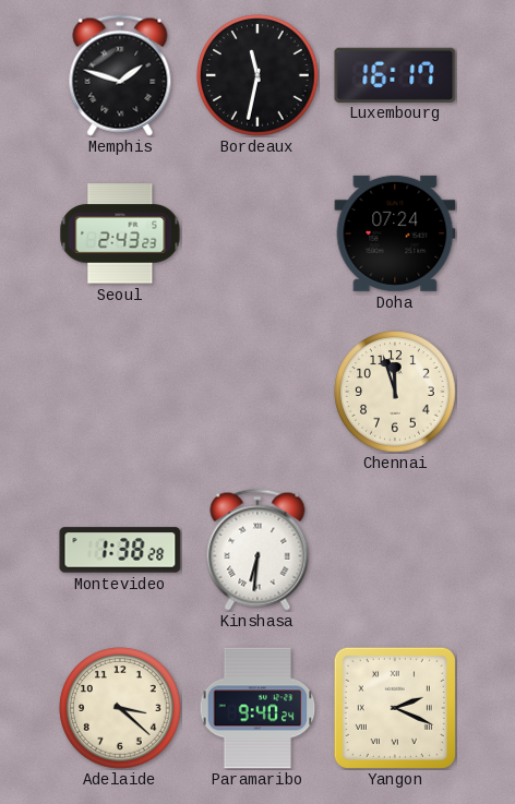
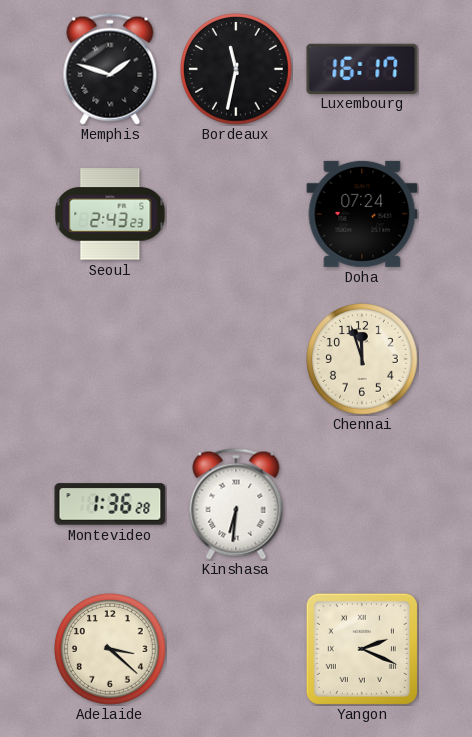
Montevideo: 1:38 -> 1:36
Paramaribo: 9:40 -> none
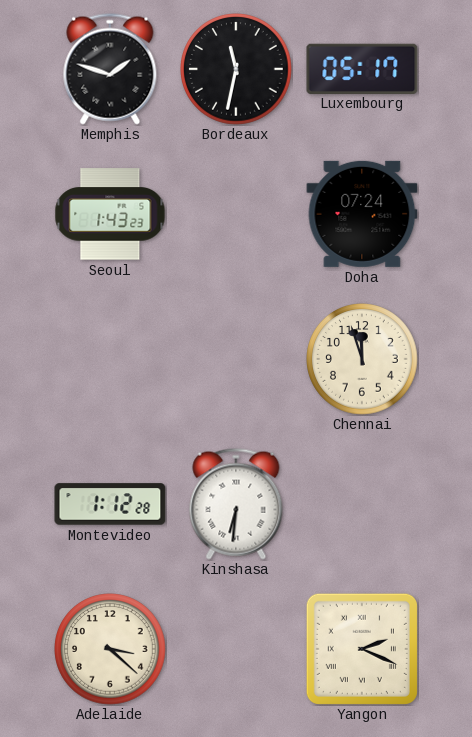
Luxembourg: 16:17 -> 05:17
Seoul: 2:43 -> 1:43
Montevideo: 1:36 -> 1:12
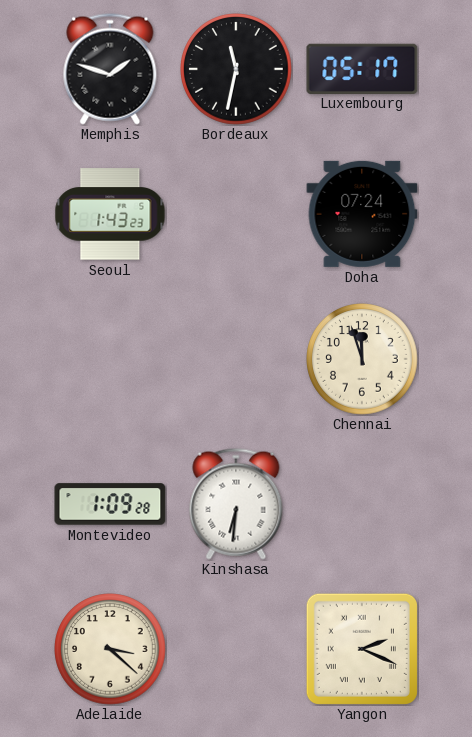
Montevideo: 1:12 -> 1:09
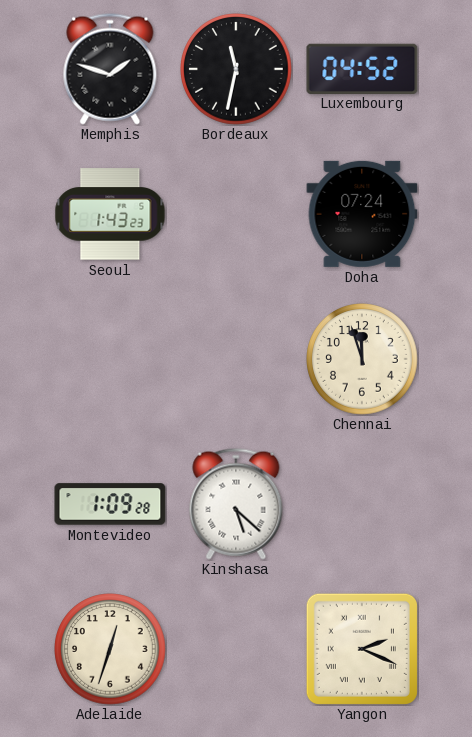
Luxembourg: 05:17 -> 04:52
Kinshasa: 6:31 -> 5:22
Adelaide: 3:22 -> 12:33
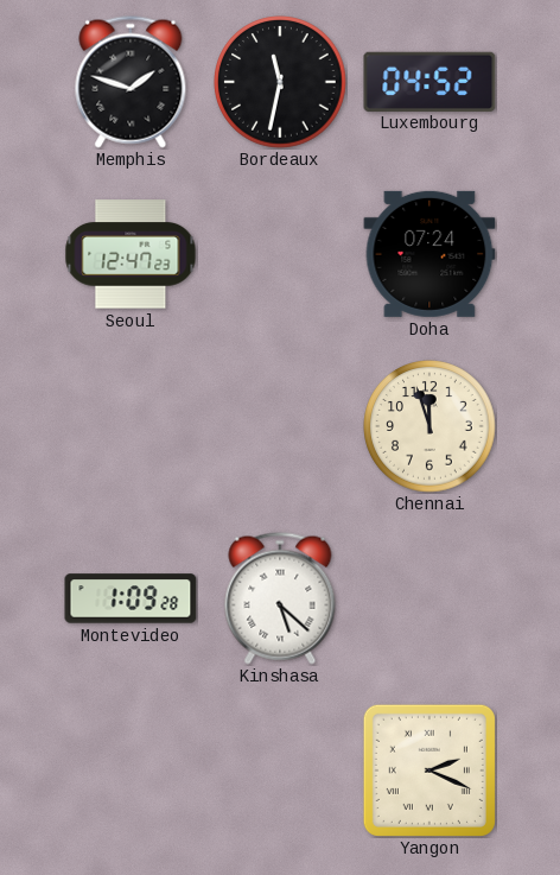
Seoul: 1:43 -> 12:47
Adelaide: 12:33 -> none
